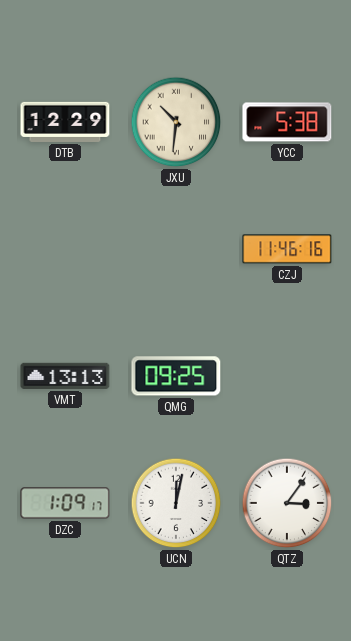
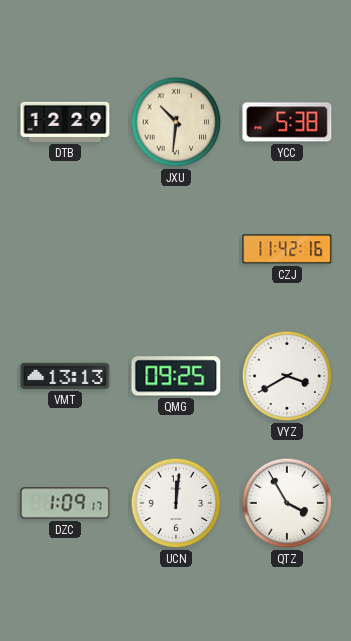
CZJ: 11:46 -> 11:42
VYZ: none -> 3:40
UCN: 12:02 -> 12:01
QTZ: 3:06 -> 3:55
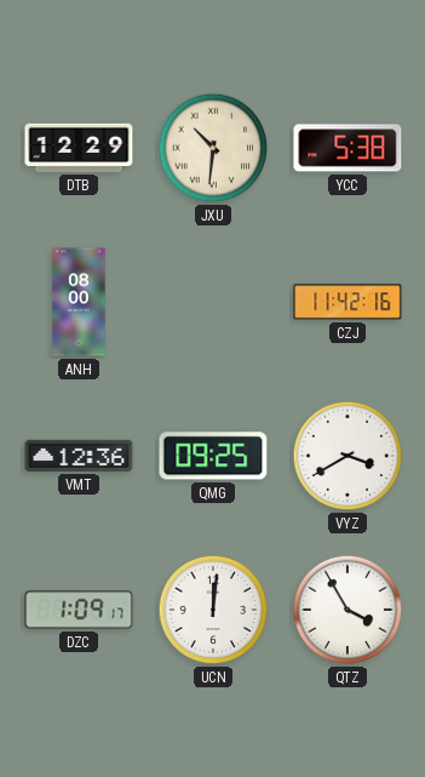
ANH: none -> 08:00
VMT: 13:13 -> 12:36
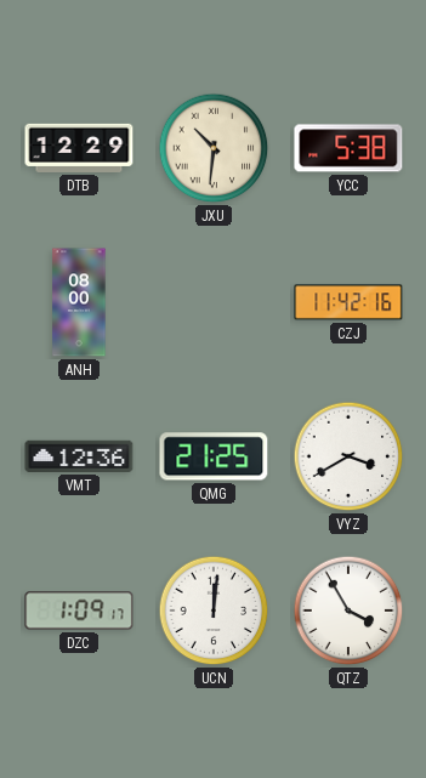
QMG: 09:25 -> 21:25
